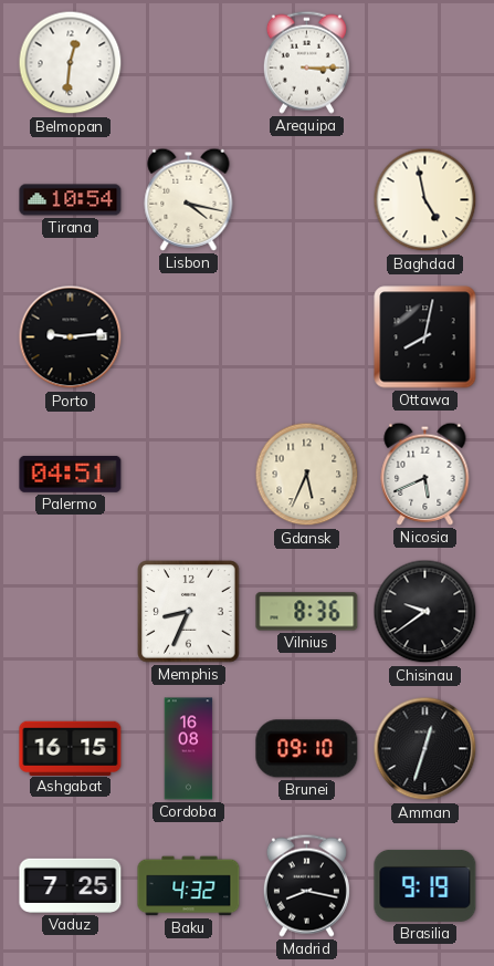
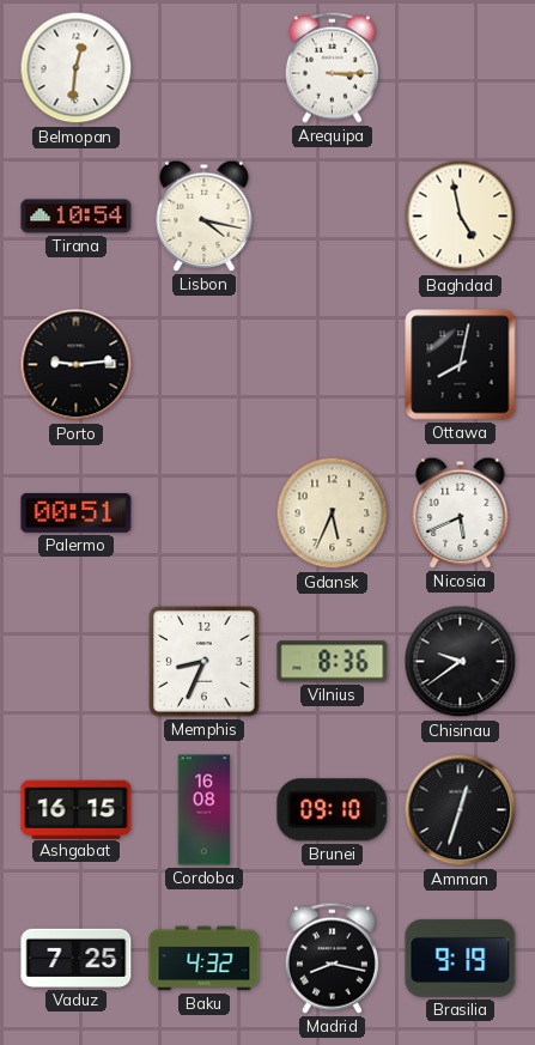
Palermo: 04:51 -> 00:51
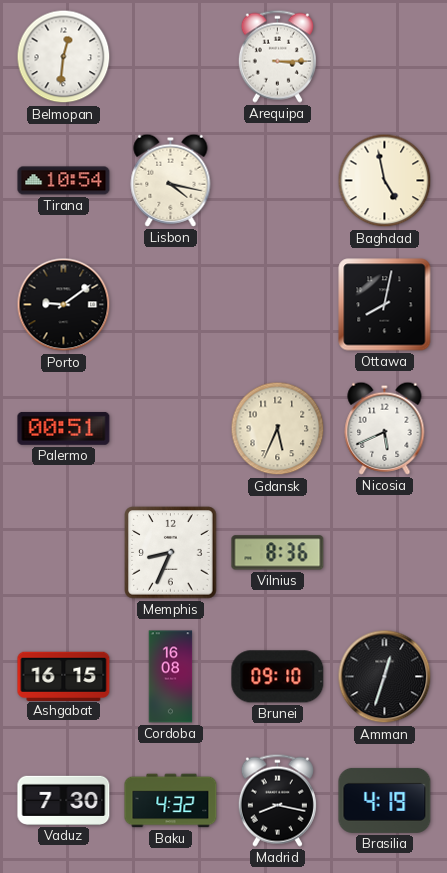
Porto: 9:14 -> 9:09
Chisinau: 9:39 -> none
Vaduz: 7:25 -> 7:30
Brasilia: 9:19 -> 4:19
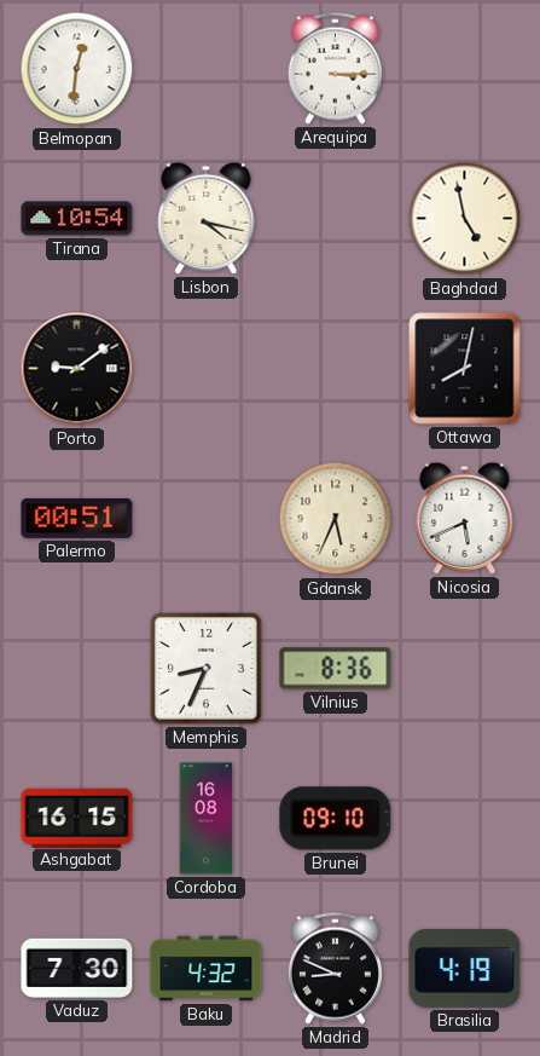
Amman: 12:33 -> none
Madrid: 8:17 -> 8:49
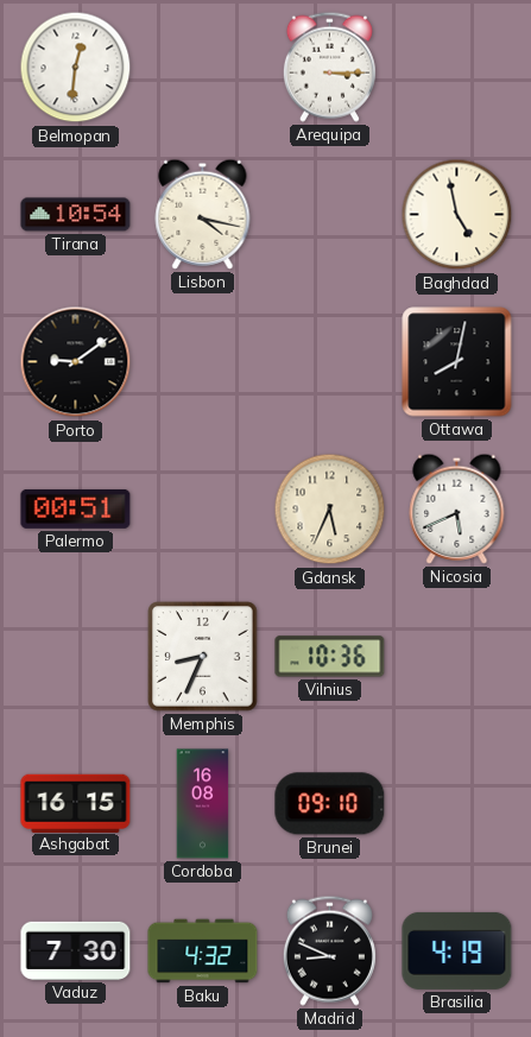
Vilnius: 8:36 -> 10:36
